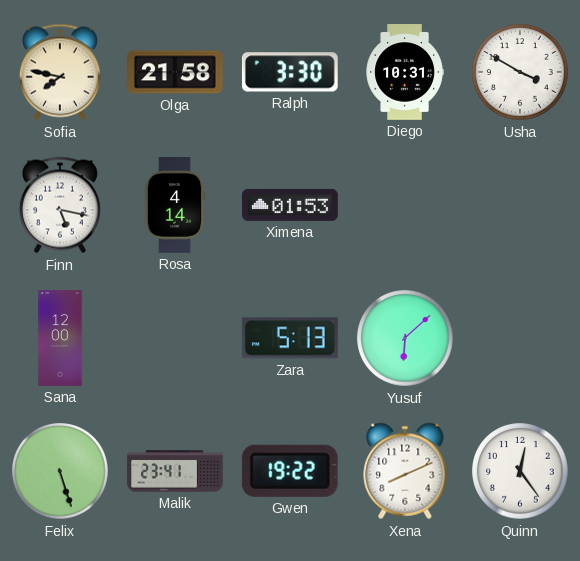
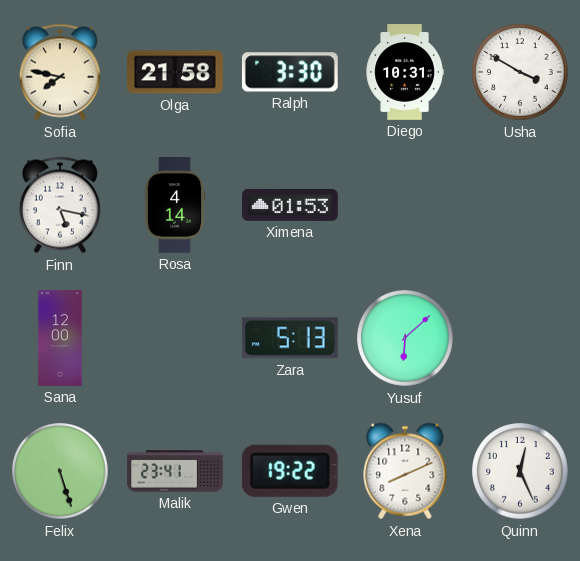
Quinn: 12:24 -> 12:26
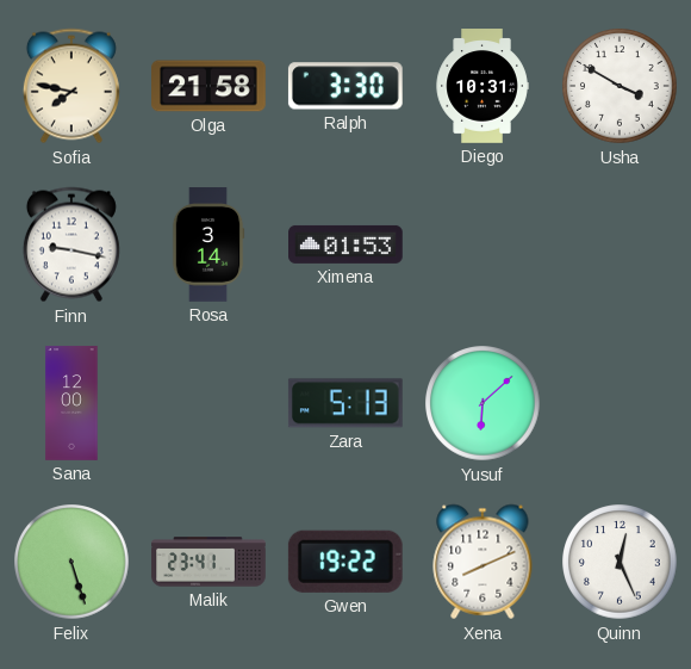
Finn: 5:17 -> 9:17
Rosa: 4:14 -> 3:14
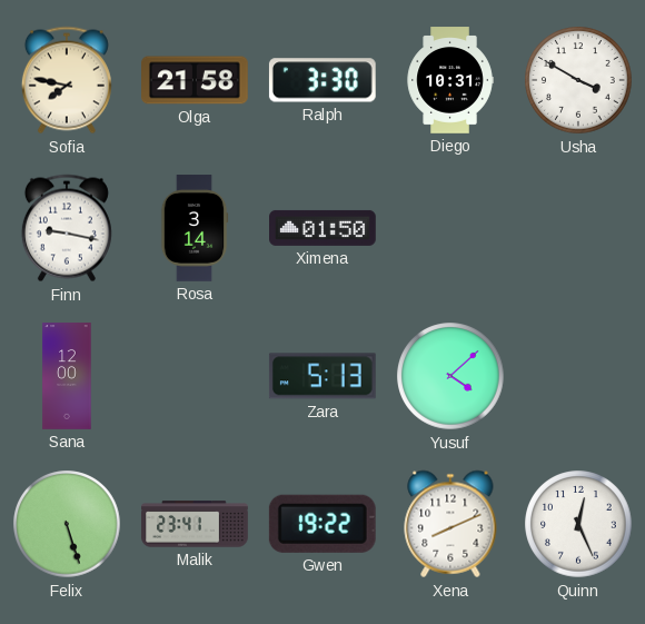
Ximena: 01:53 -> 01:50
Yusuf: 6:08 -> 4:08
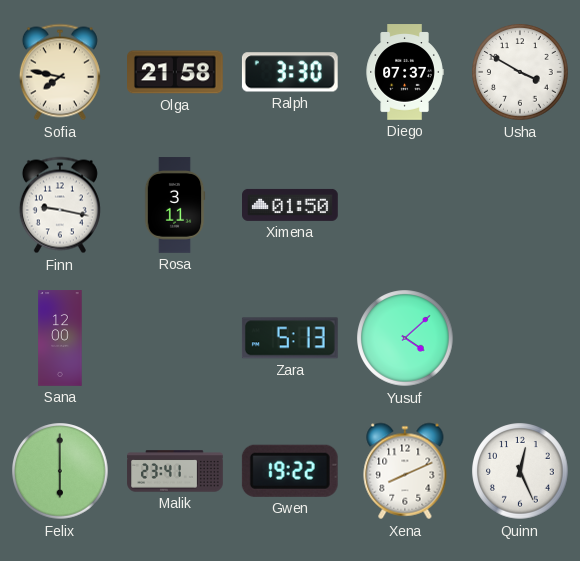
Diego: 10:31 -> 07:37
Rosa: 3:14 -> 3:11
Felix: 5:27 -> 6:00
